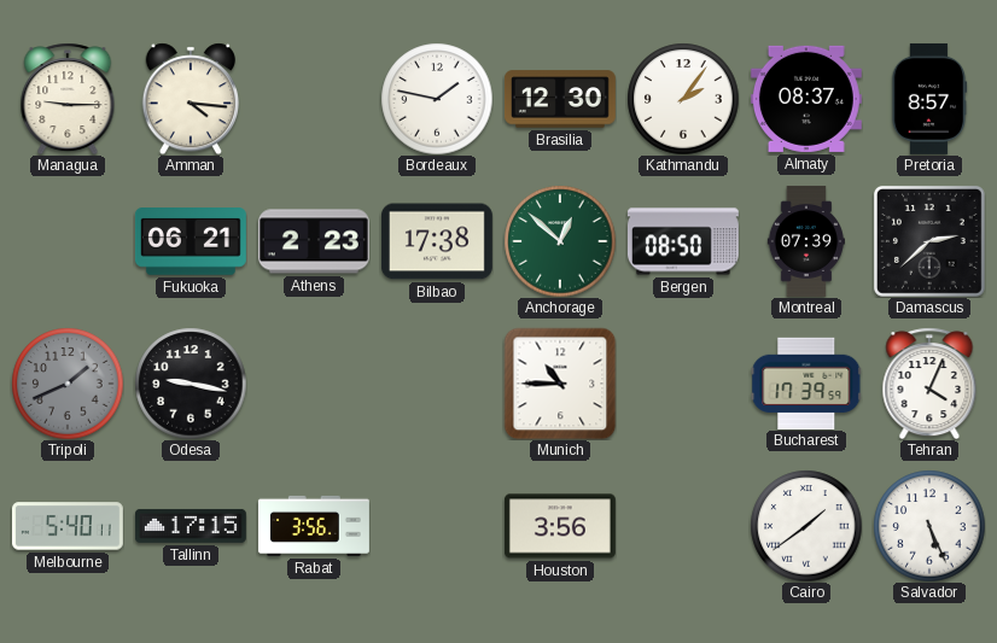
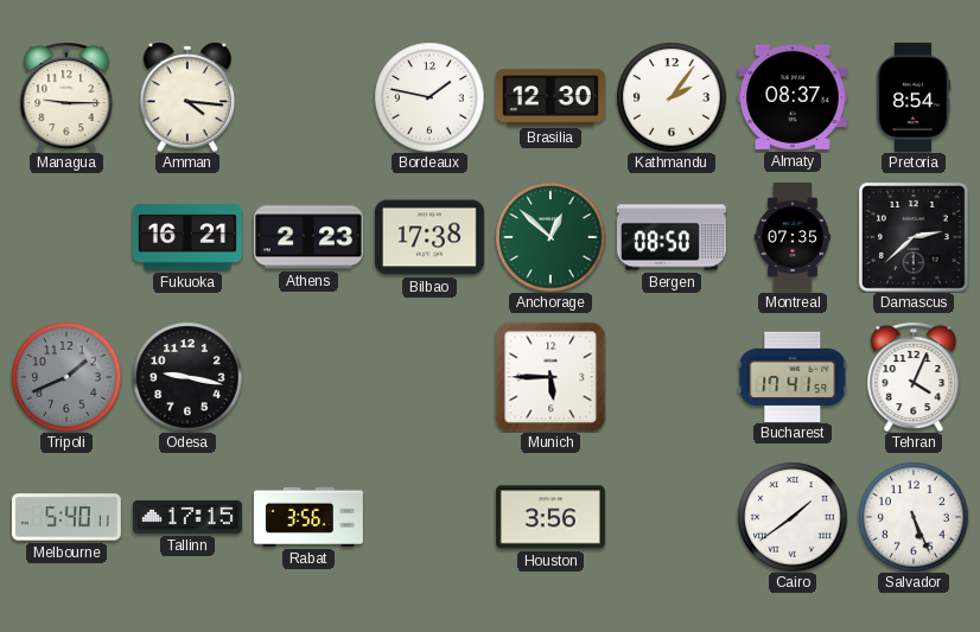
Pretoria: 8:57 -> 8:54
Fukuoka: 06:21 -> 16:21
Montreal: 07:39 -> 07:35
Munich: 10:45 -> 5:45
Bucharest: 17:39 -> 17:41
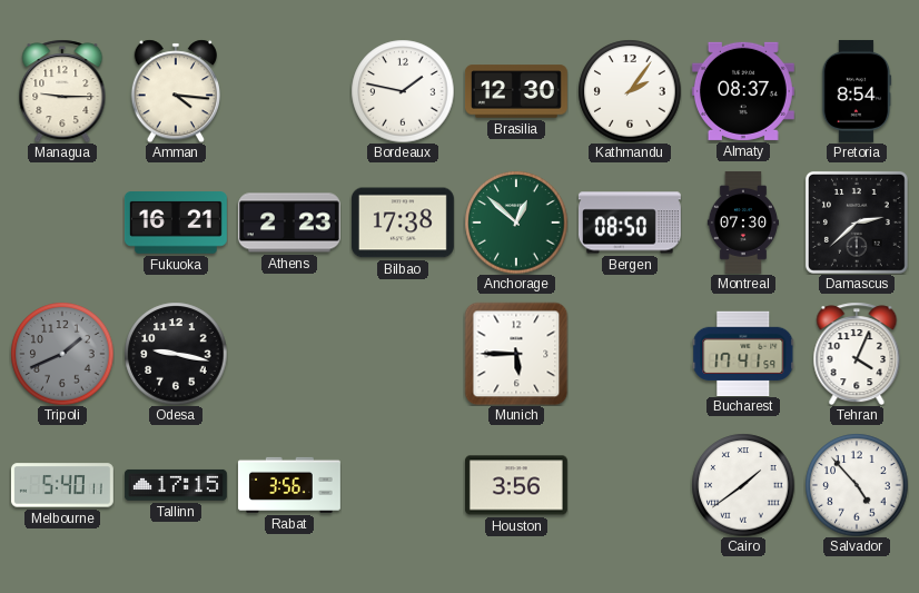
Montreal: 07:35 -> 07:30
Salvador: 5:26 -> 4:53
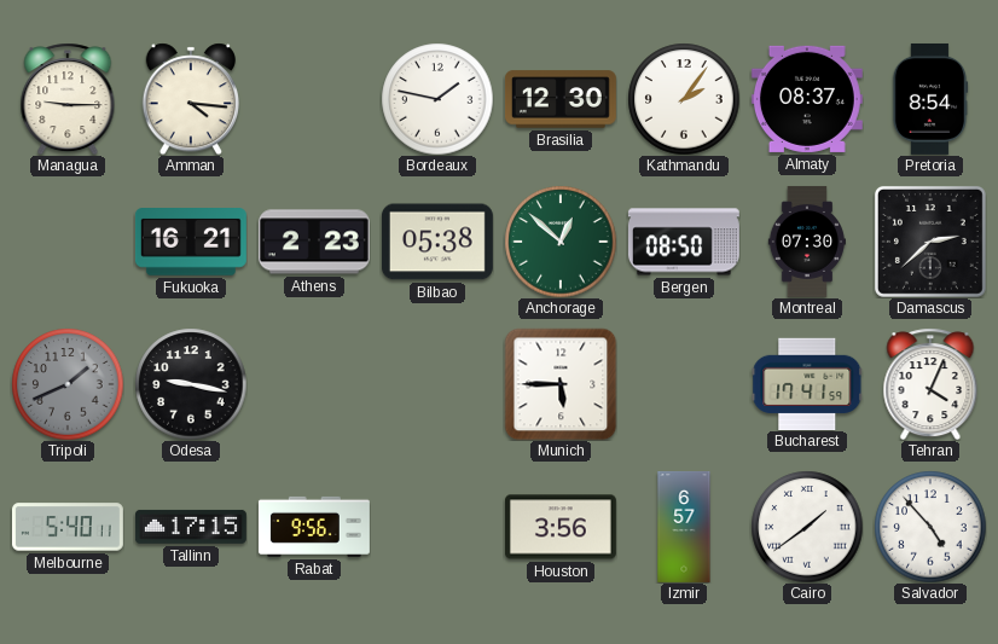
Bilbao: 17:38 -> 05:38
Rabat: 3:56 -> 9:56
Izmir: none -> 6:57
